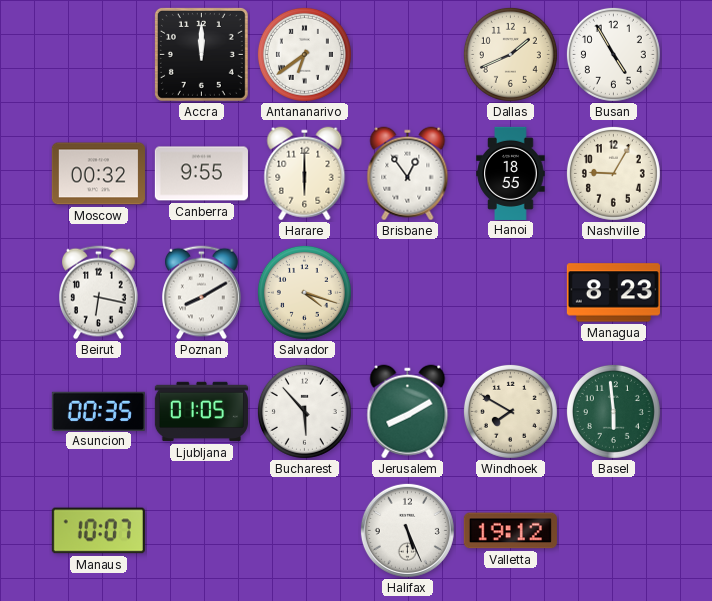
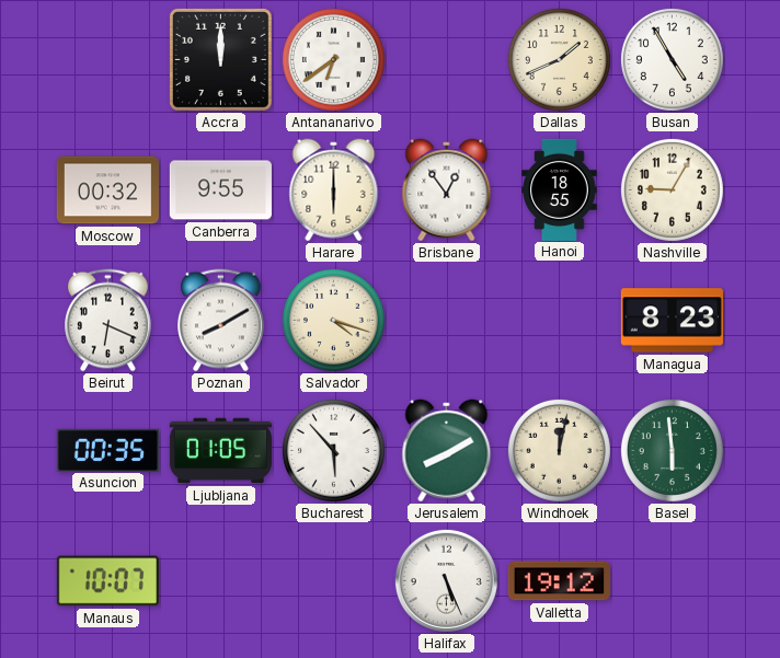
Beirut: 6:17 -> 6:19
Windhoek: 7:50 -> 12:02
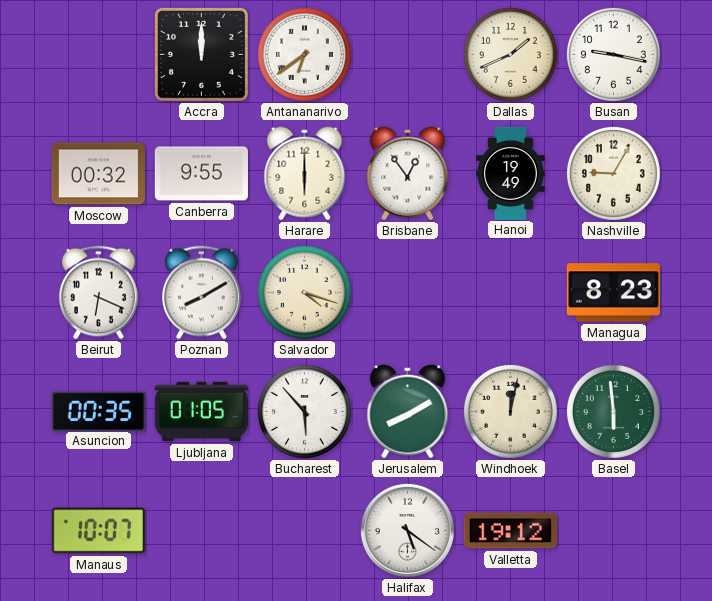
Busan: 4:55 -> 9:17
Hanoi: 18:55 -> 19:49
Halifax: 5:26 -> 5:21
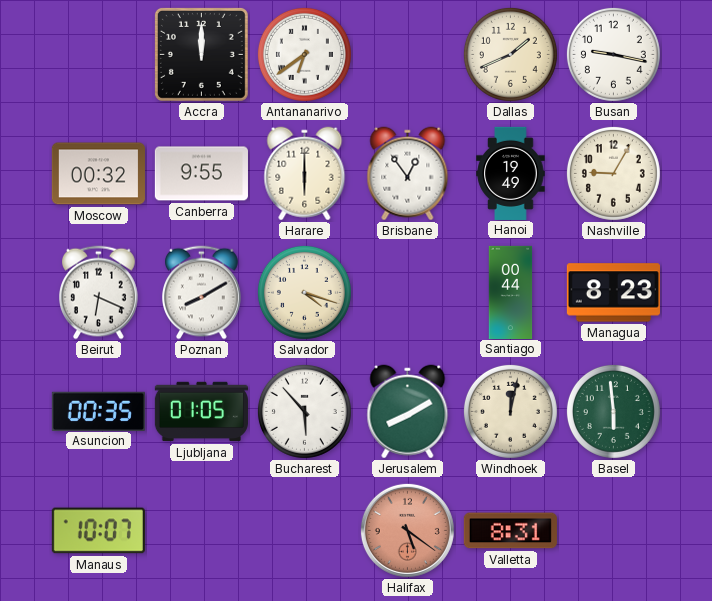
Santiago: none -> 00:44
Halifax dial: white -> salmon
Valletta: 19:12 -> 8:31
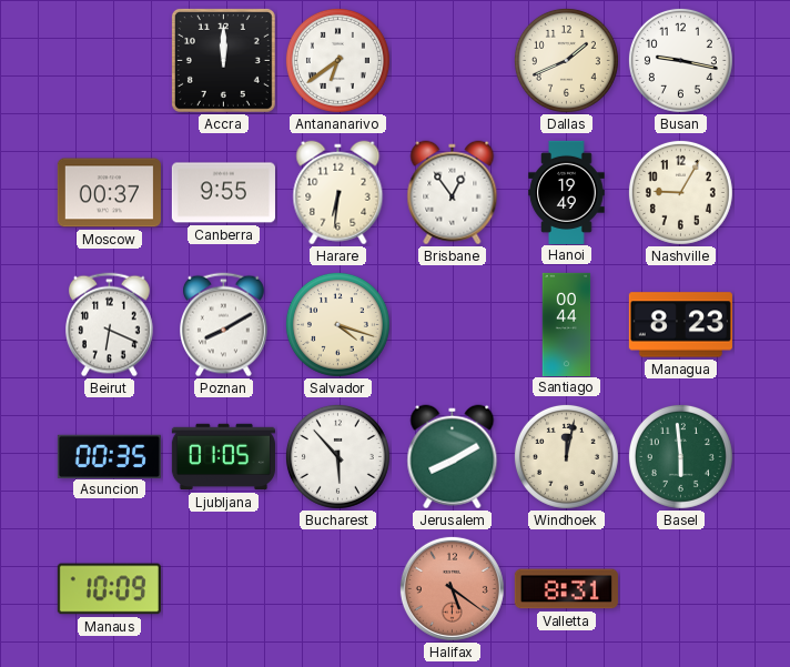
Moscow: 00:32 -> 00:37
Harare: 6:00 -> 6:31
Manaus: 10:07 -> 10:09
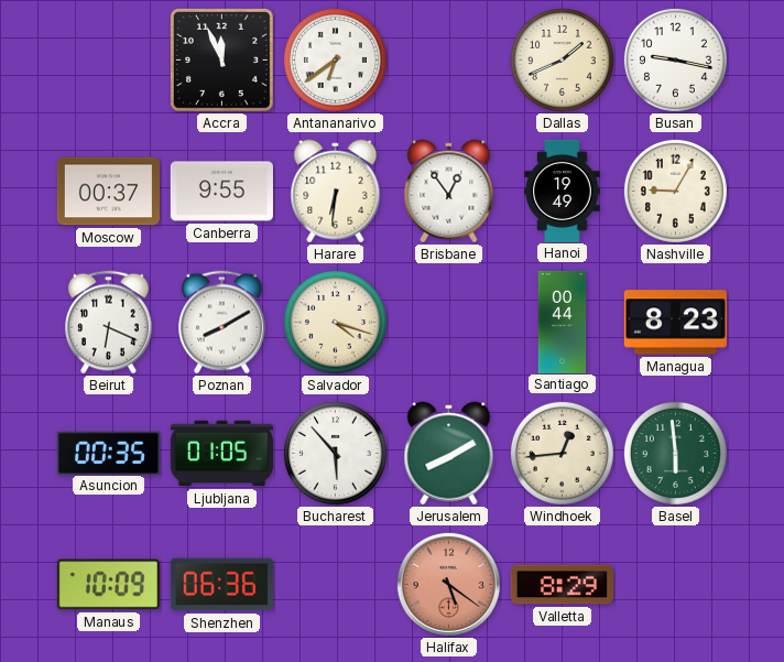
Accra: 12:00 -> 11:56
Windhoek: 12:02 -> 12:44
Shenzhen: none -> 06:36
Valletta: 8:31 -> 8:29
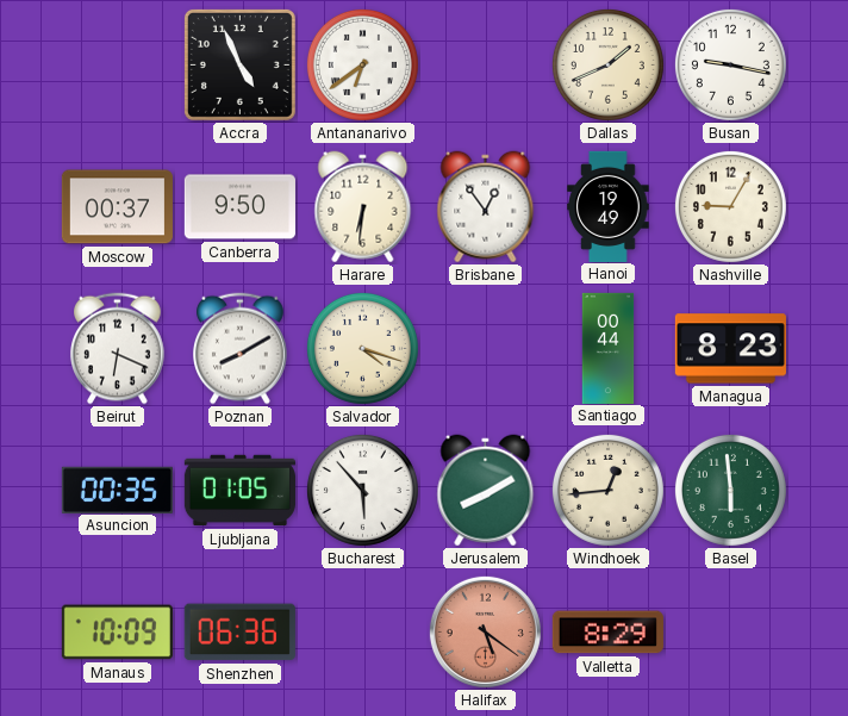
Accra: 11:56 -> 4:56
Canberra: 9:55 -> 9:50
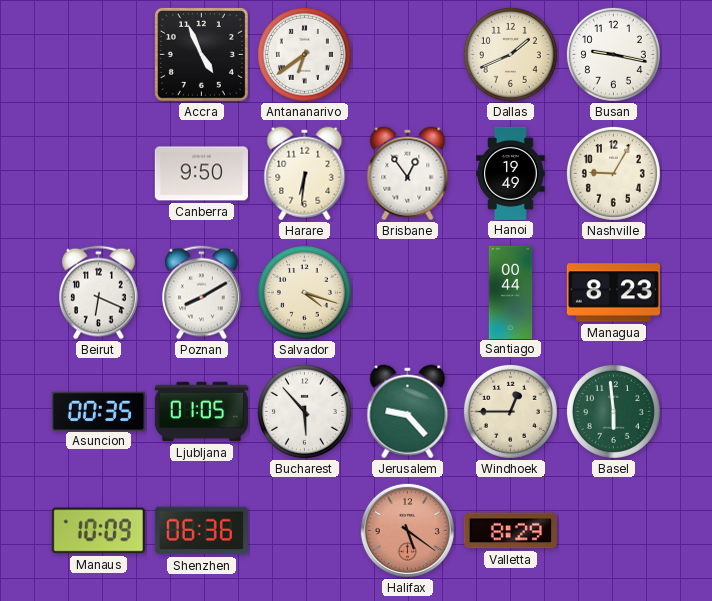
Moscow: 00:37 -> none
Jerusalem: 8:10 -> 9:23
Windhoek: 12:44 -> 12:45
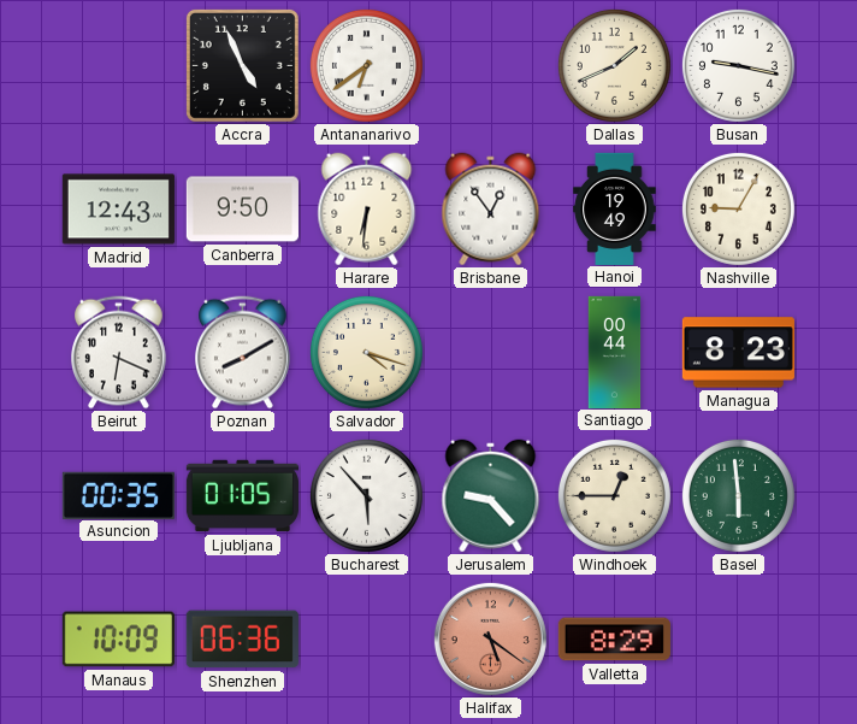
Madrid: none -> 12:43
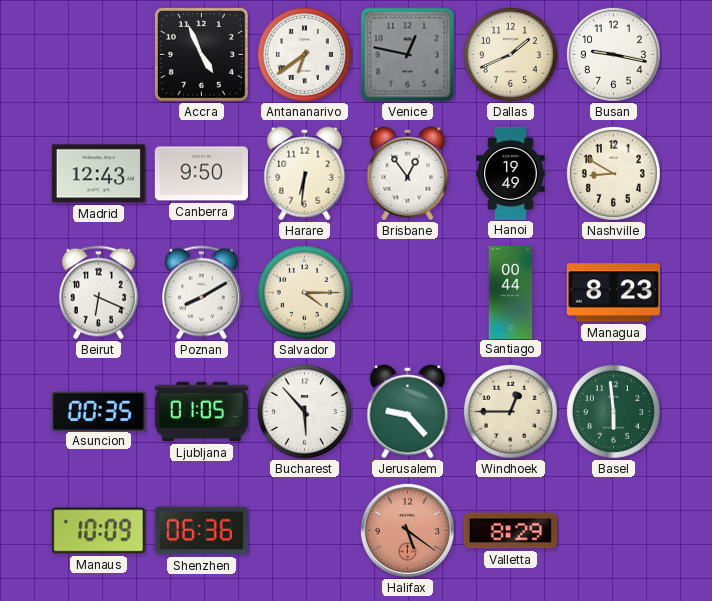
Venice: none -> 12:47
Nashville: 9:05 -> 8:50
Salvador: 4:18 -> 4:15
